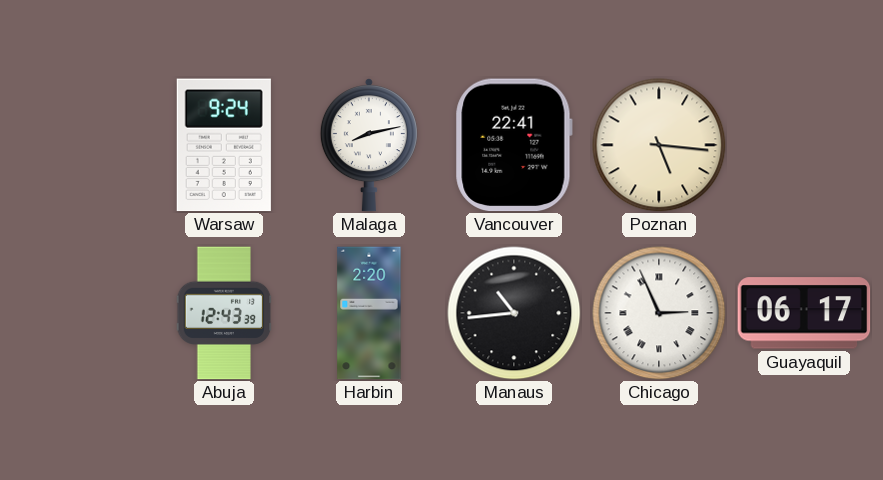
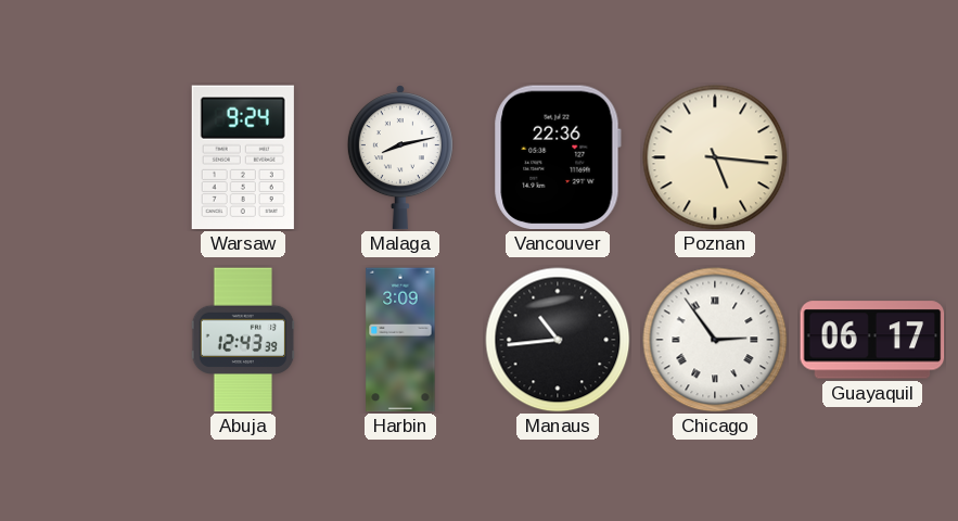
Vancouver: 22:41 -> 22:36
Harbin: 2:20 -> 3:09
Chicago: 2:56 -> 2:54
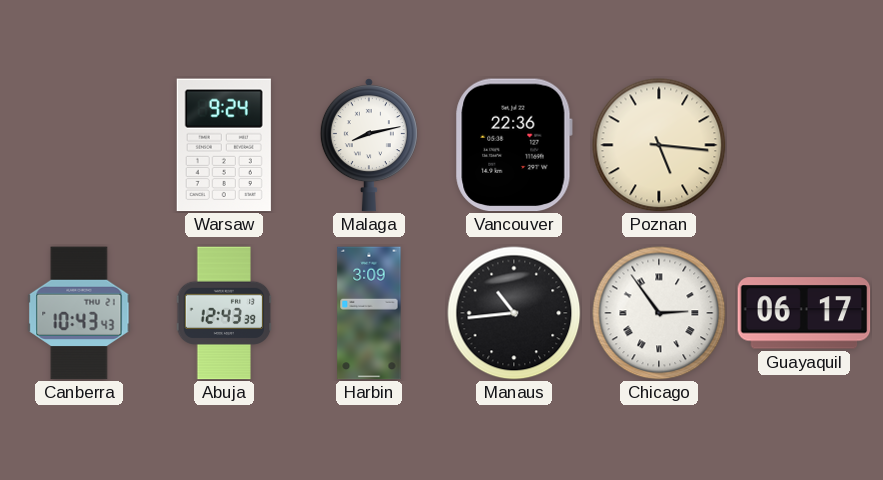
Canberra: none -> 10:43
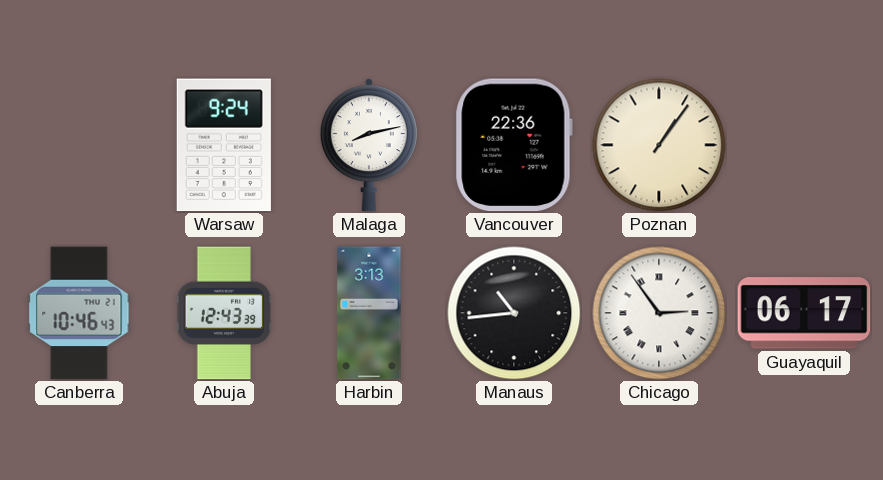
Poznan: 5:16 -> 1:06
Canberra: 10:43 -> 10:46
Harbin: 3:09 -> 3:13
